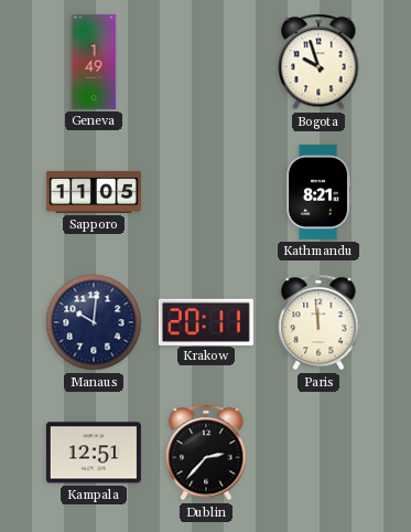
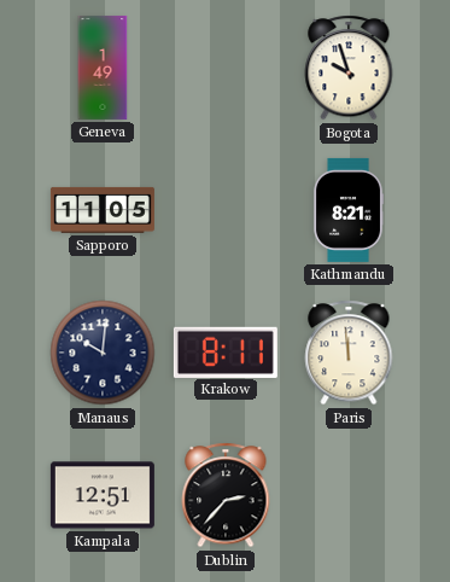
Krakow: 20:11 -> 8:11
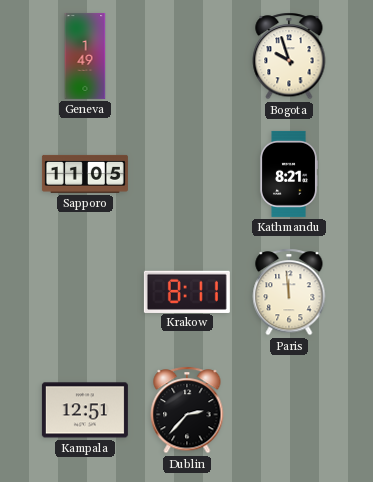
Manaus: 10:01 -> none
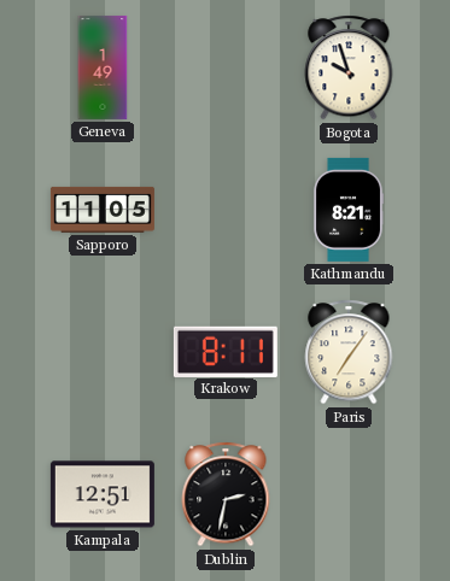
Paris: 11:59 -> 7:06
Dublin: 2:37 -> 2:32
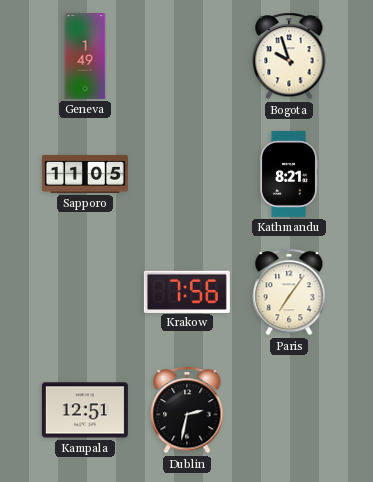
Krakow: 8:11 -> 7:56
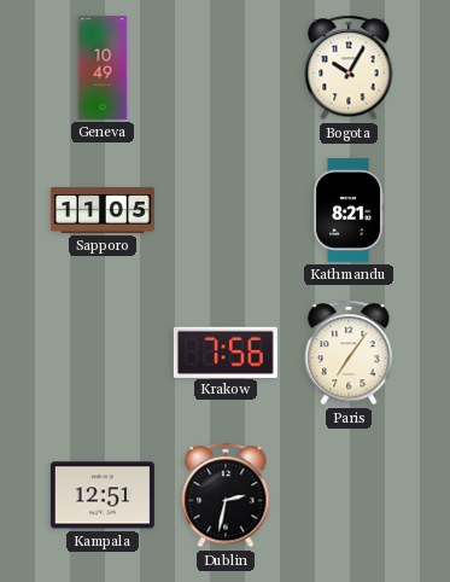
Geneva: 1:49 -> 10:49
Bogota: 9:57 -> 10:05
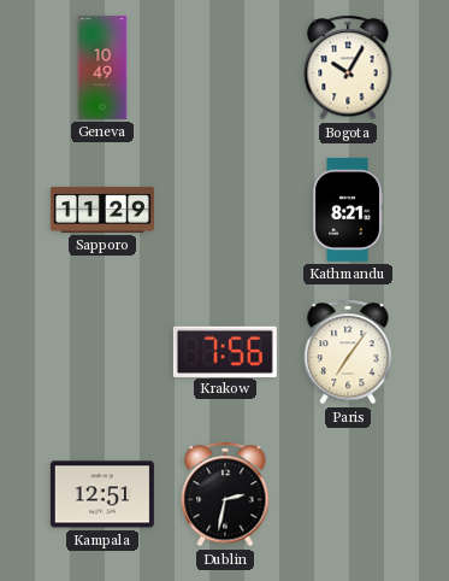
Sapporo: 11:05 -> 11:29
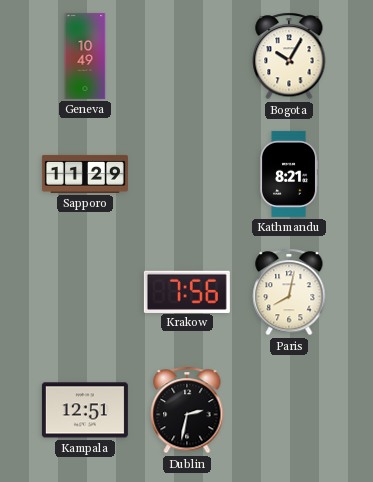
Paris: 7:06 -> 8:02
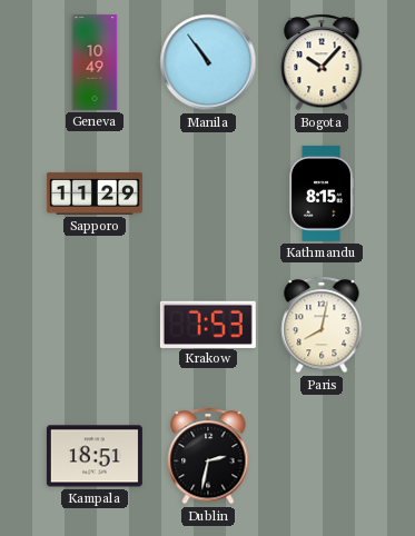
Manila: none -> 10:54
Bogota: 10:05 -> 10:07
Kathmandu: 8:21 -> 8:15
Krakow: 7:56 -> 7:53
Kampala: 12:51 -> 18:51
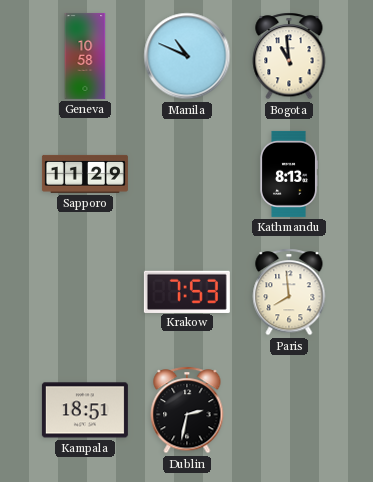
Geneva: 10:49 -> 10:58
Manila: 10:54 -> 10:49
Bogota: 10:07 -> 10:59
Kathmandu: 8:15 -> 8:13
Paris: 8:02 -> 7:59
